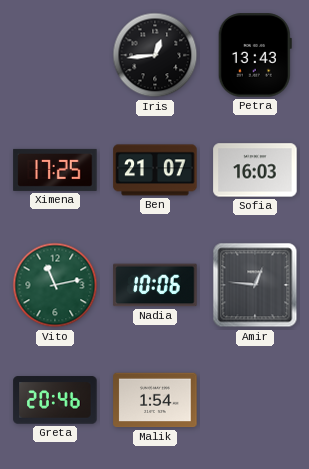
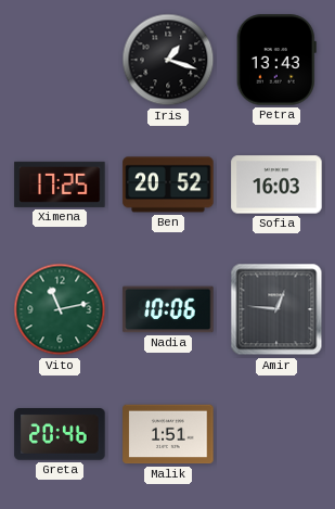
Iris: 12:44 -> 1:18
Ben: 21:07 -> 20:52
Malik: 1:54 -> 1:51
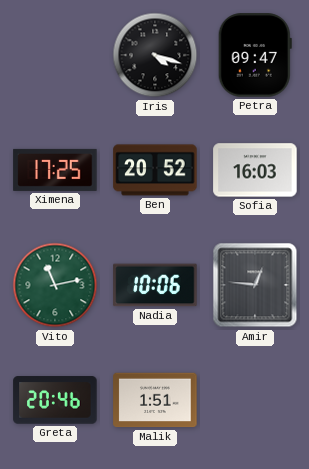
Iris: 1:18 -> 4:18
Petra: 13:43 -> 09:47
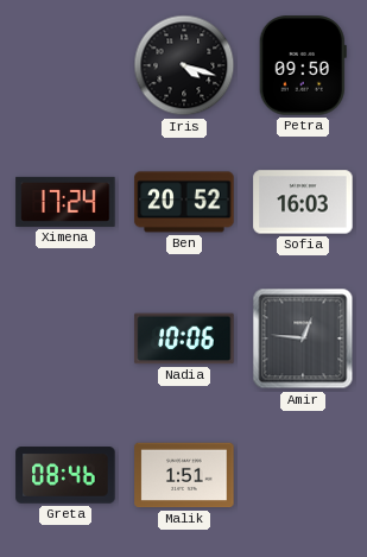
Petra: 09:47 -> 09:50
Ximena: 17:25 -> 17:24
Vito: 11:13 -> none
Greta: 20:46 -> 08:46
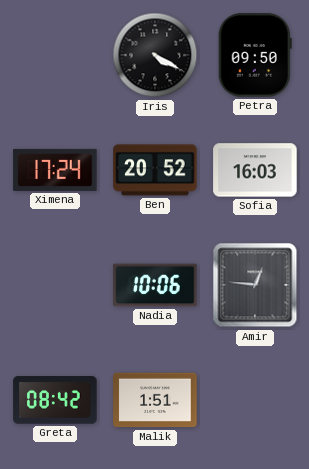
Iris: 4:18 -> 4:20
Greta: 08:46 -> 08:42
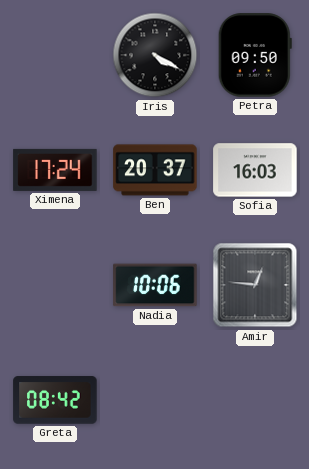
Ben: 20:52 -> 20:37
Malik: 1:51 -> none
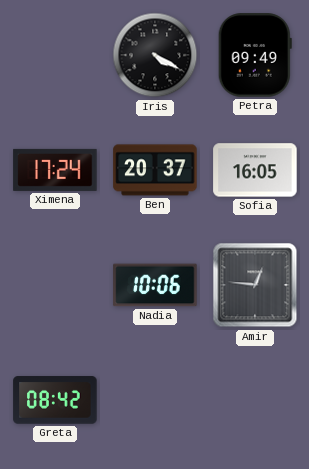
Petra: 09:50 -> 09:49
Sofia: 16:03 -> 16:05
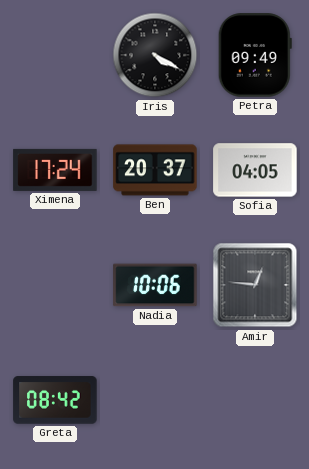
Sofia: 16:05 -> 04:05
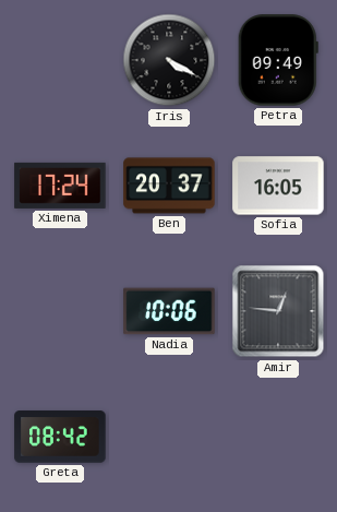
Sofia: 04:05 -> 16:05
